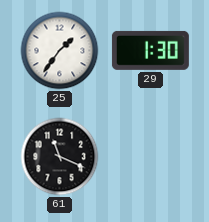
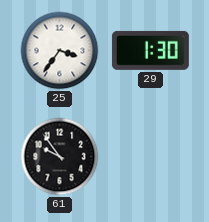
25: 1:36 -> 3:36
61: 11:19 -> 9:54
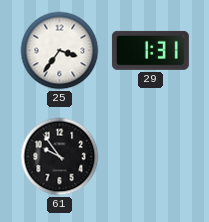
29: 1:30 -> 1:31
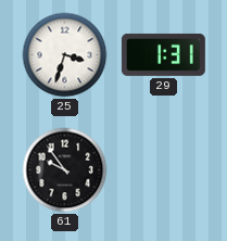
25: 3:36 -> 3:33
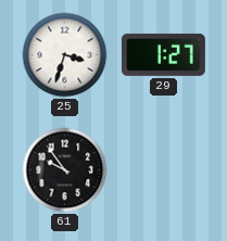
29: 1:31 -> 1:27
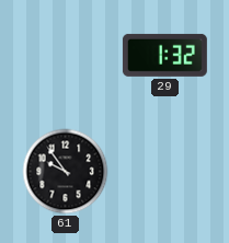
25: 3:33 -> none
29: 1:27 -> 1:32
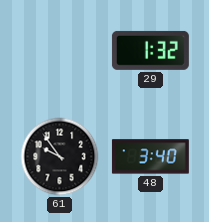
48: none -> 3:40
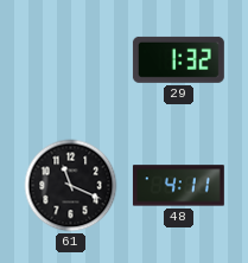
61: 9:54 -> 11:19
48: 3:40 -> 4:11
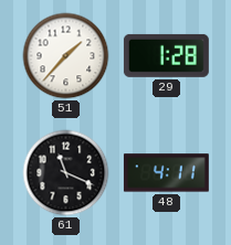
51: none -> 1:37
29: 1:32 -> 1:28
